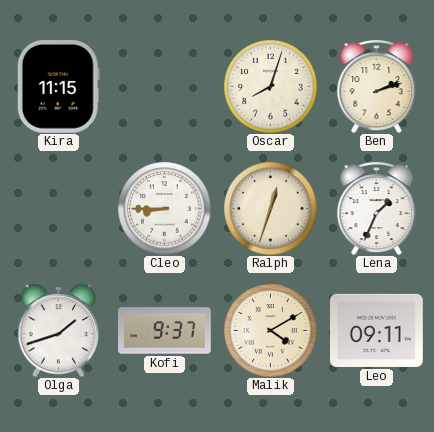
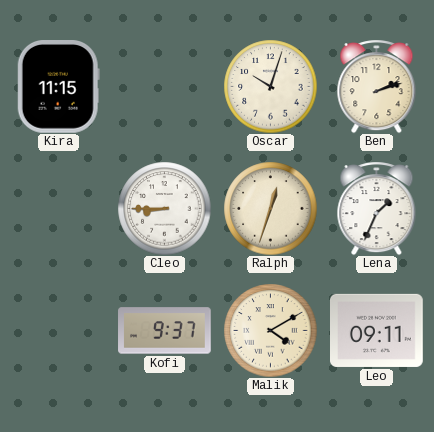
Oscar: 8:03 -> 10:03
Olga: 1:42 -> none
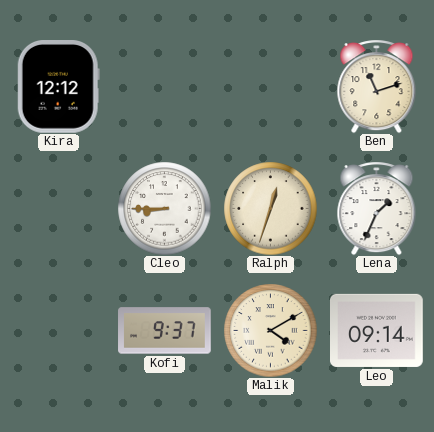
Kira: 11:15 -> 12:12
Oscar: 10:03 -> none
Ben: 2:12 -> 11:12
Leo: 09:11 -> 09:14
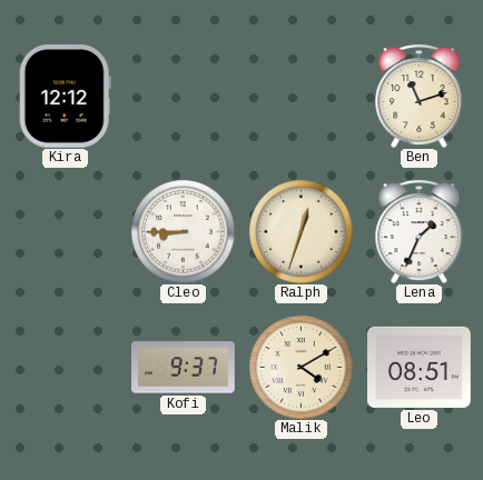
Leo: 09:14 -> 08:51
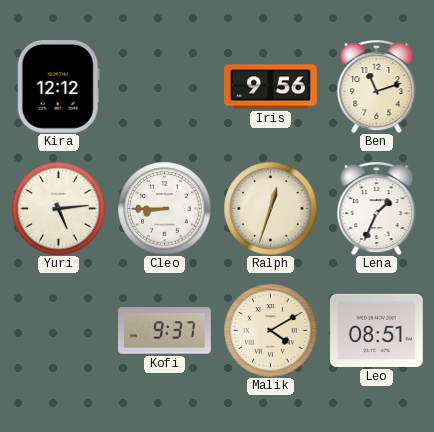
Iris: none -> 9:56
Yuri: none -> 5:14
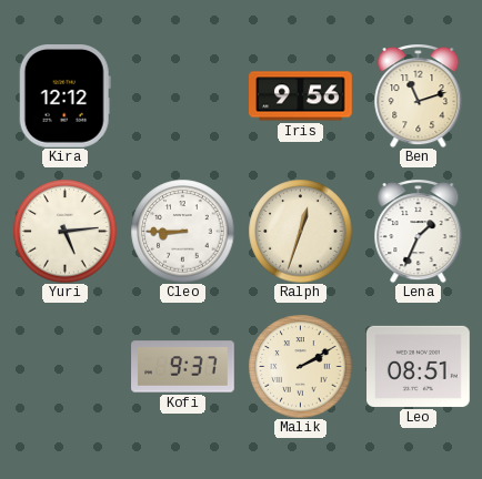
Malik: 4:10 -> 2:10
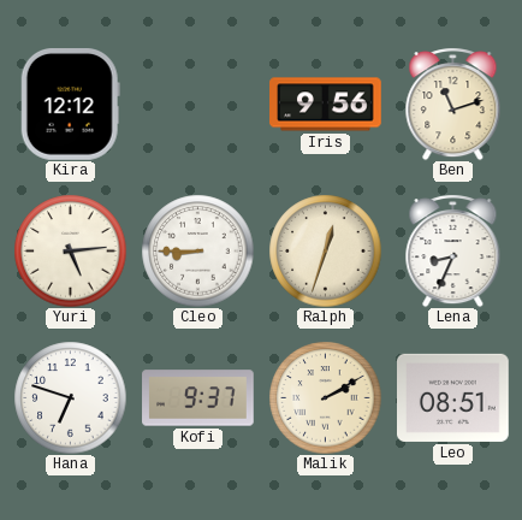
Lena: 1:34 -> 8:34
Hana: none -> 6:48
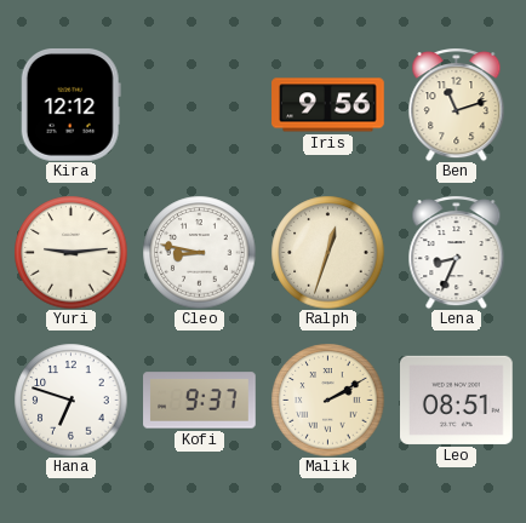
Yuri: 5:14 -> 9:14
Cleo: 8:45 -> 8:47
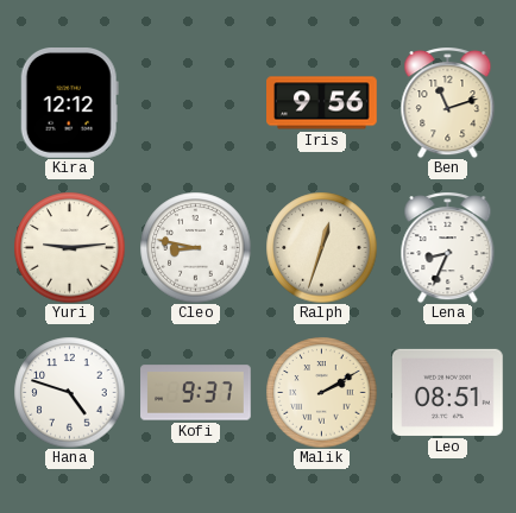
Hana: 6:48 -> 4:48
